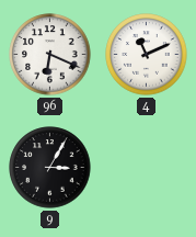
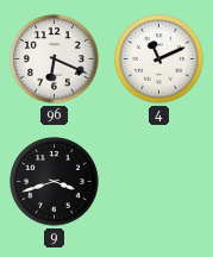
9: 3:05 -> 3:42
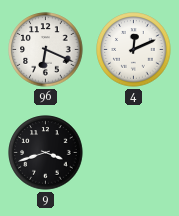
4: 11:11 -> 12:11
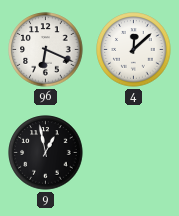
4: 12:11 -> 12:08
9: 3:42 -> 12:58
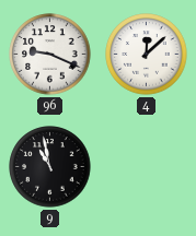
96: 6:19 -> 9:19
9: 12:58 -> 10:58
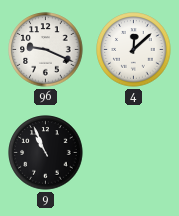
9: 10:58 -> 10:56
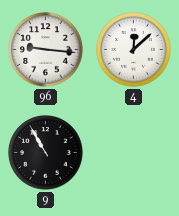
96: 9:19 -> 9:16
9: 10:56 -> 10:55
